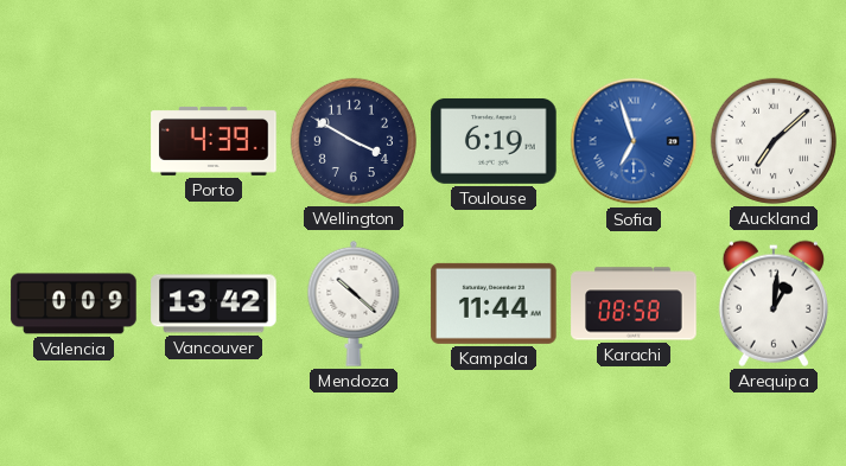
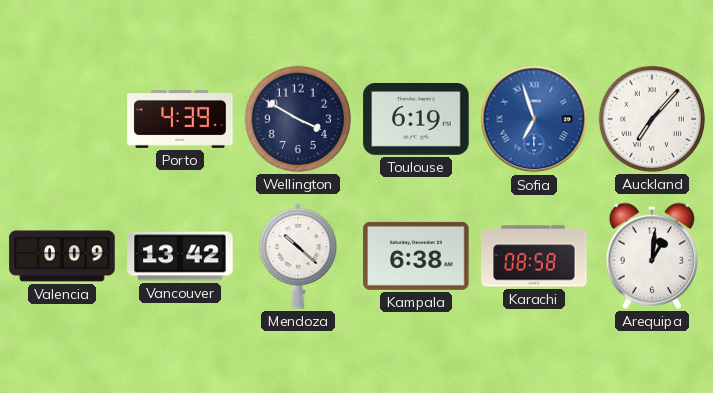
Auckland: 7:08 -> 7:07
Kampala: 11:44 -> 6:38
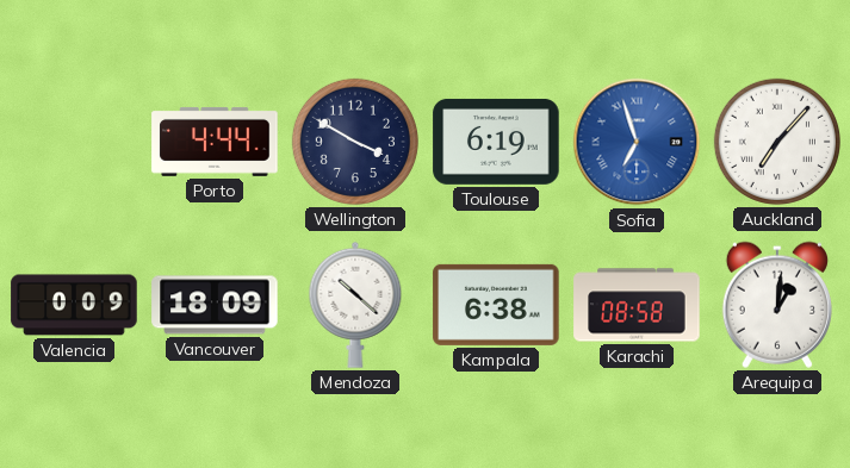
Porto: 4:39 -> 4:44
Vancouver: 13:42 -> 18:09
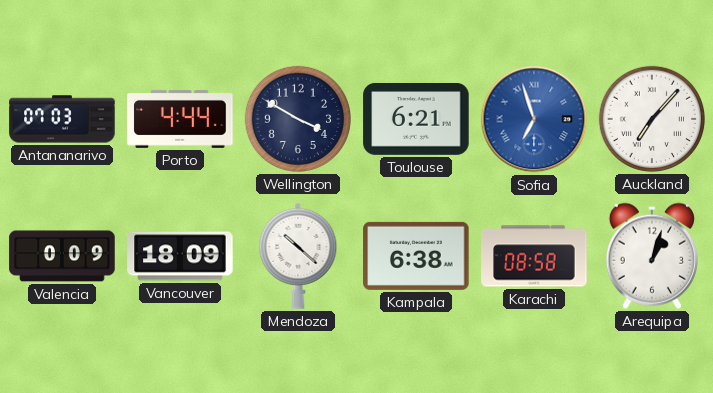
Antananarivo: none -> 07:03
Toulouse: 6:19 -> 6:21
Arequipa: 1:01 -> 1:03
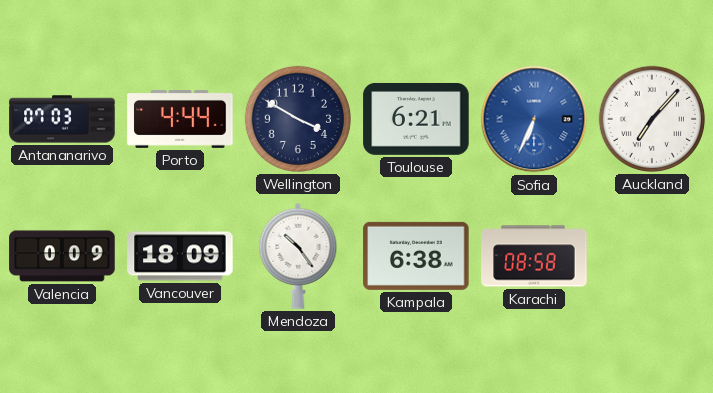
Sofia: 6:57 -> 6:34
Mendoza: 10:22 -> 10:24
Arequipa: 1:03 -> none
